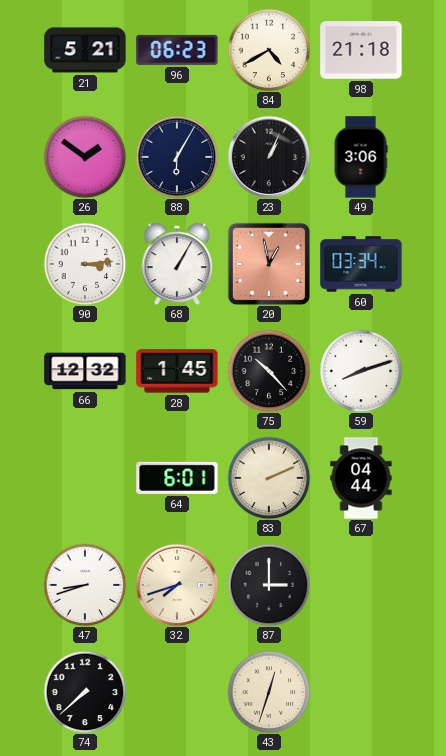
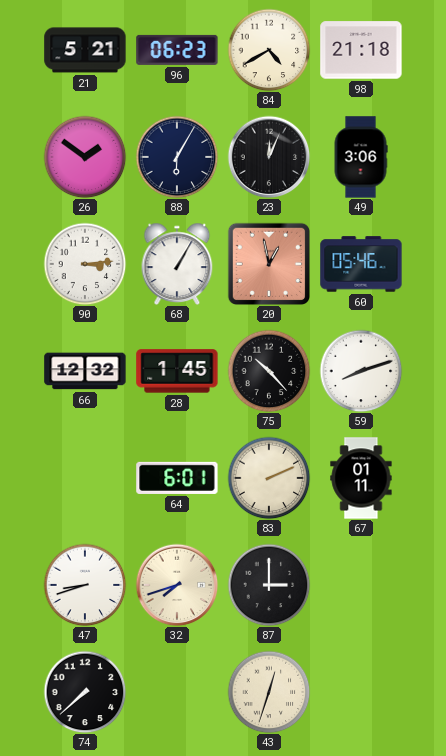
23: 1:04 -> 12:04
60: 03:34 -> 05:46
67: 04:44 -> 01:11
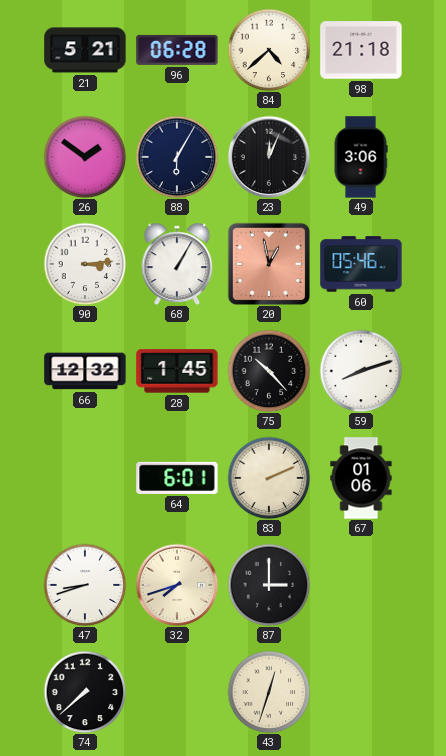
96: 06:23 -> 06:28
84: 4:40 -> 4:38
67: 01:11 -> 01:06
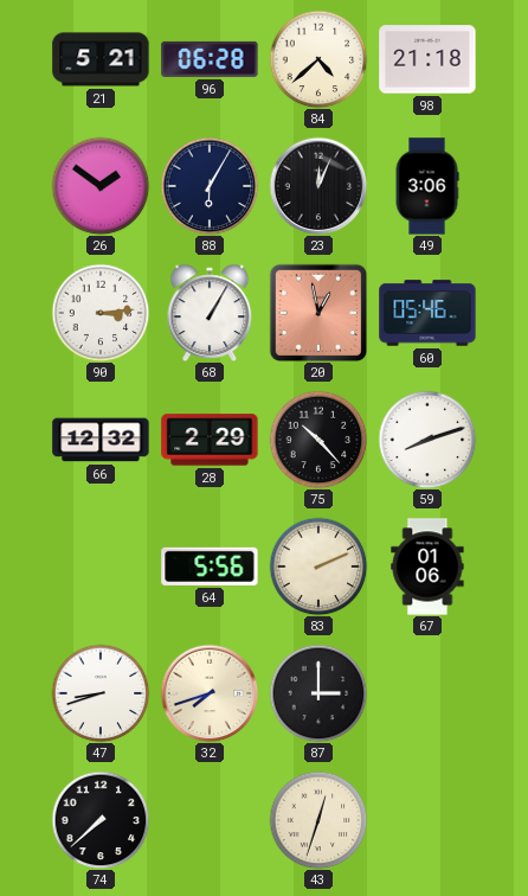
28: 1:45 -> 2:29
64: 6:01 -> 5:56
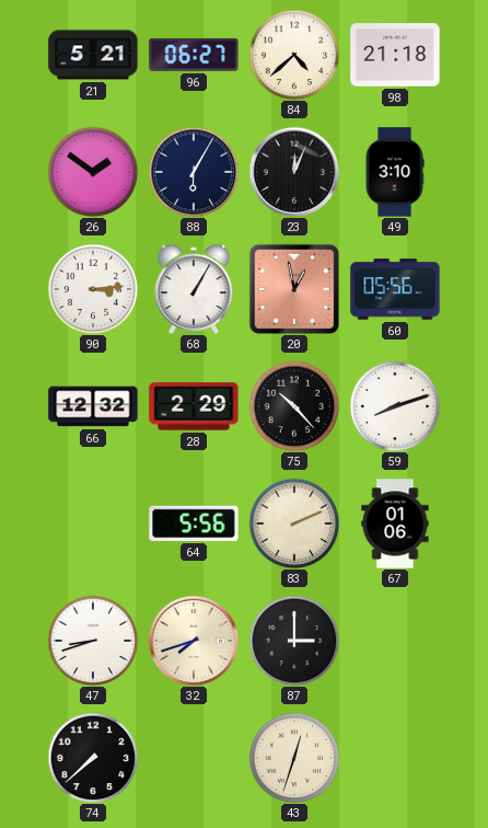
96: 06:28 -> 06:27
49: 3:06 -> 3:10
60: 05:46 -> 05:56
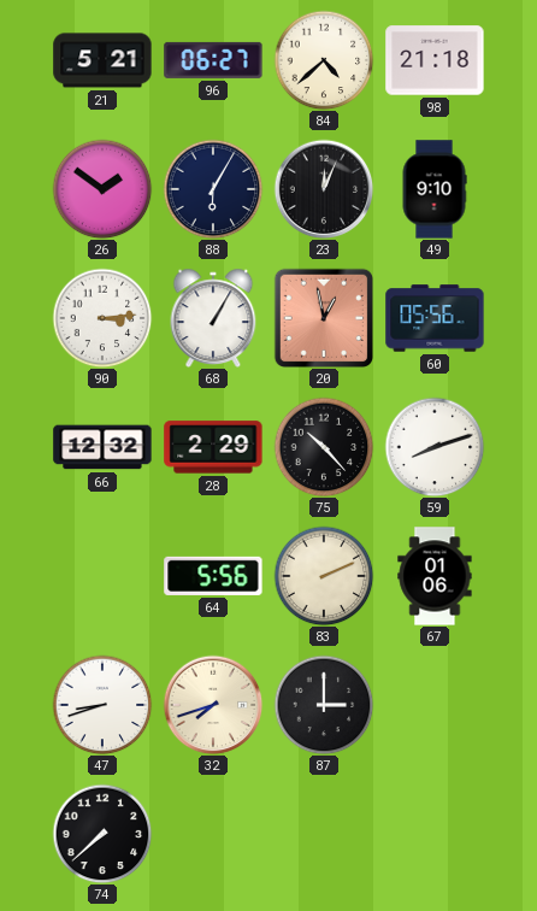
49: 3:10 -> 9:10
43: 12:33 -> none
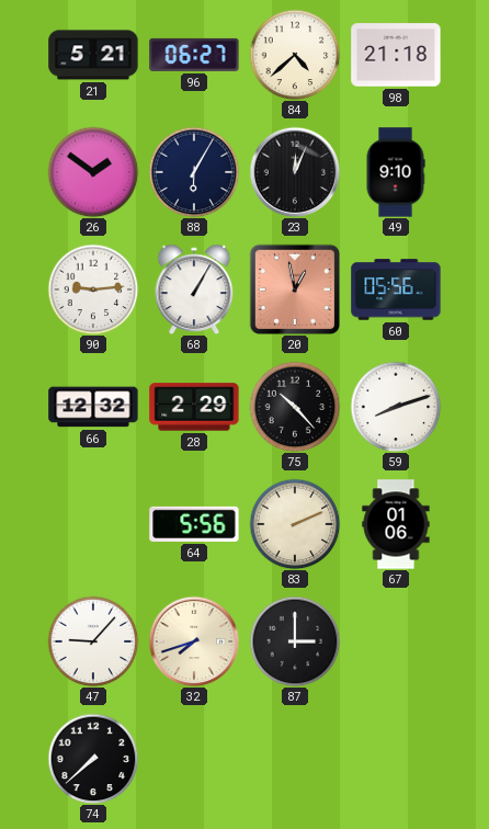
90: 3:14 -> 9:14
47: 8:42 -> 9:07
